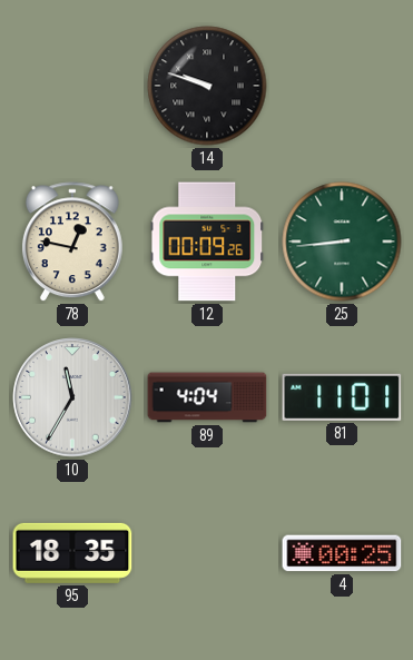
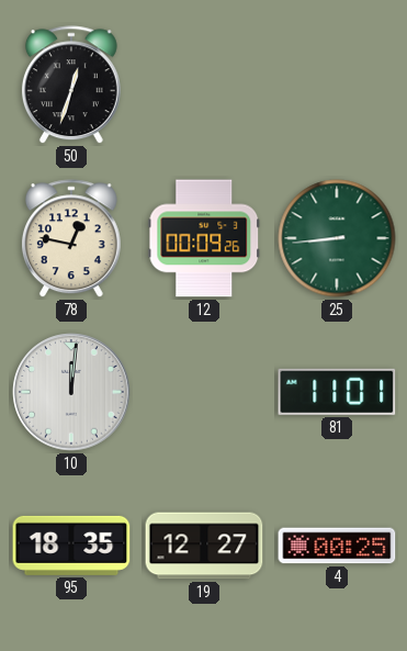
50: none -> 12:33
14: 9:48 -> none
10: 11:35 -> 12:01
89: 4:04 -> none
19: none -> 12:27
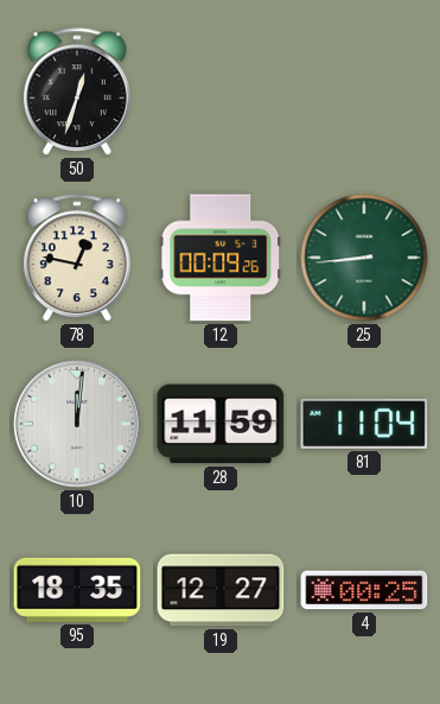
28: none -> 11:59
81: 11:01 -> 11:04
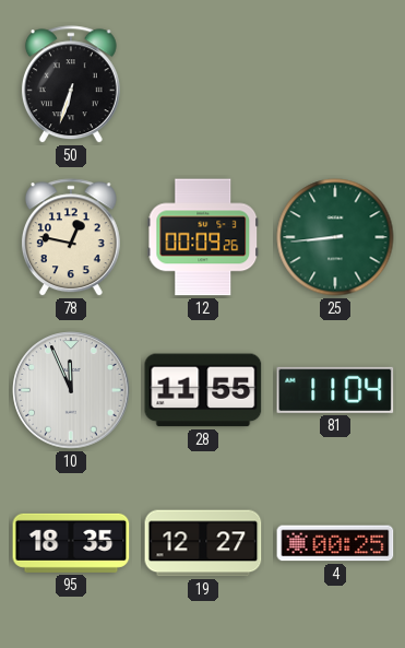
50: 12:33 -> 6:33
10: 12:01 -> 11:56
28: 11:59 -> 11:55
